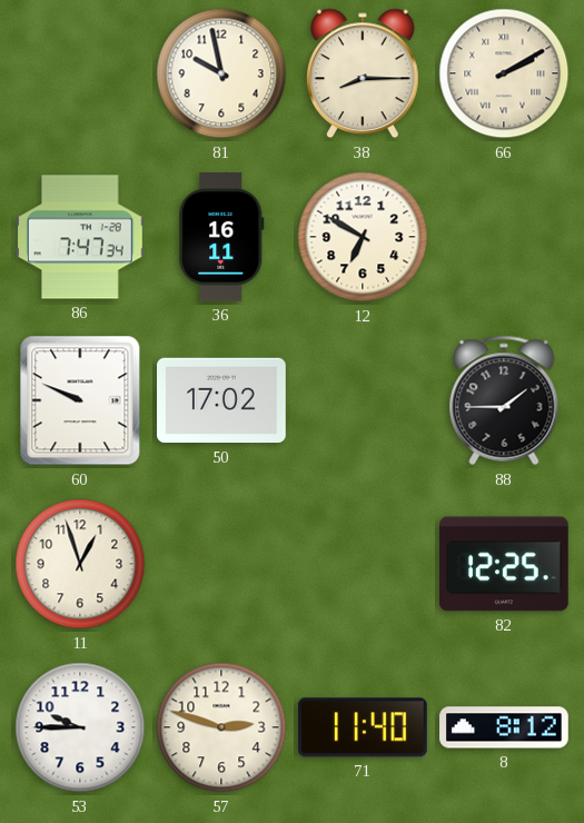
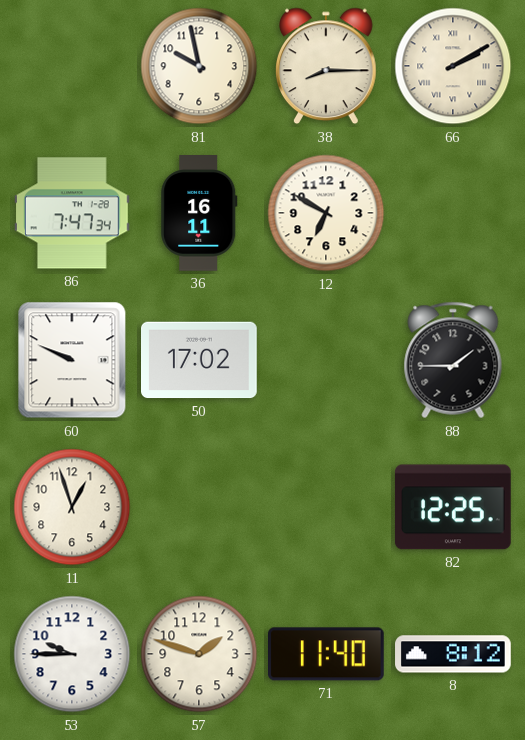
57: 2:48 -> 1:48
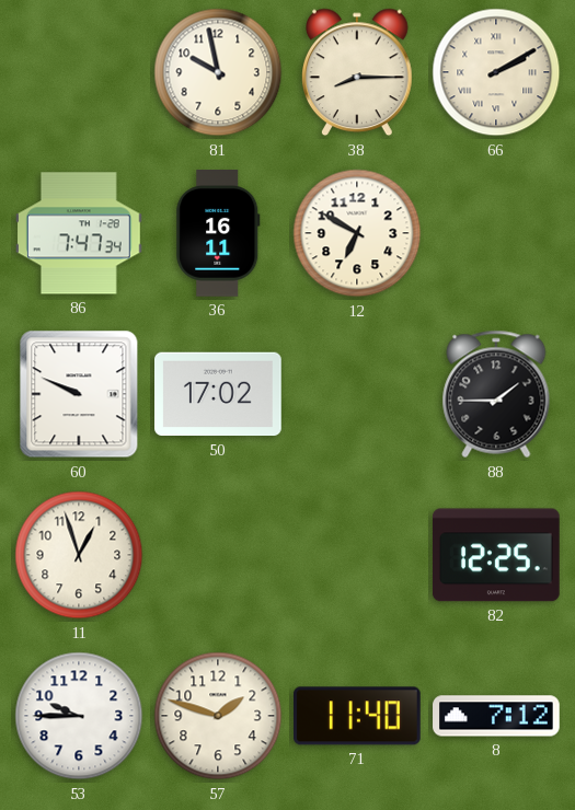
8: 8:12 -> 7:12
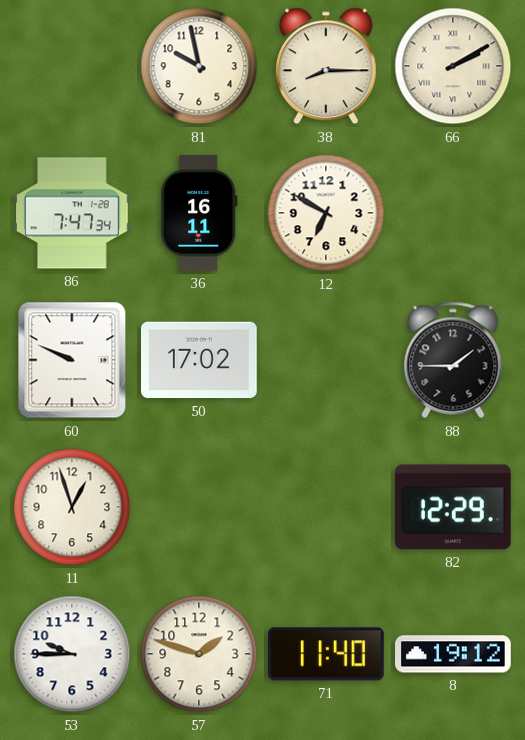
82: 12:25 -> 12:29
8: 7:12 -> 19:12
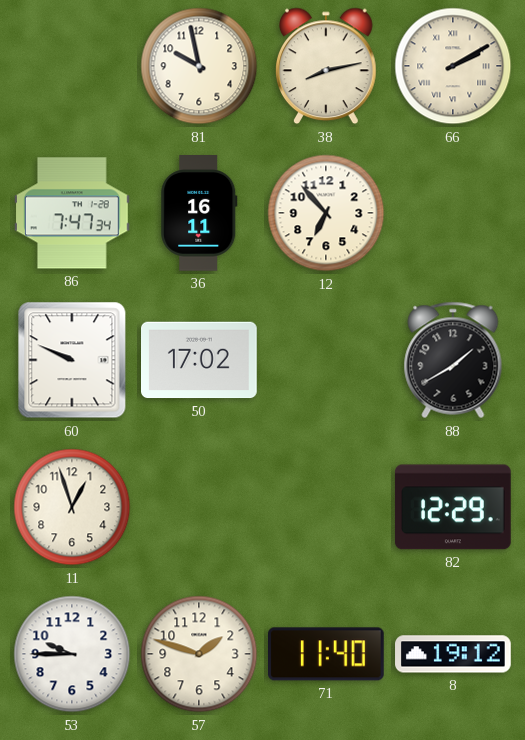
38: 8:15 -> 8:13
12: 6:50 -> 6:53
88: 1:45 -> 1:40
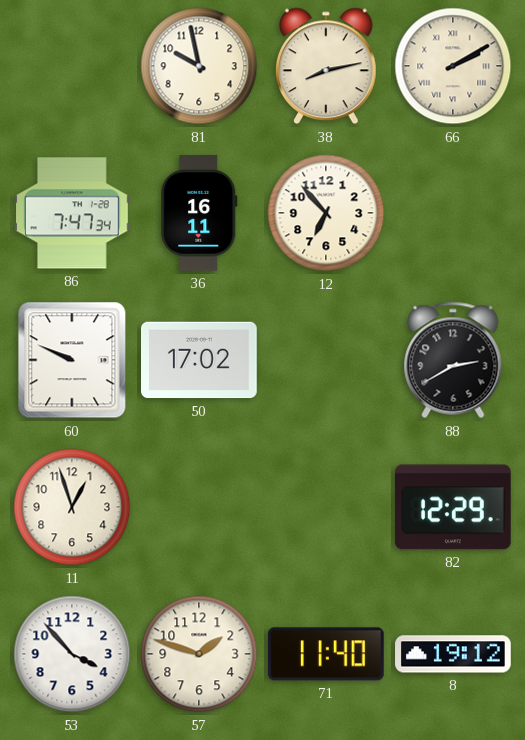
88: 1:40 -> 2:40
53: 9:45 -> 3:53
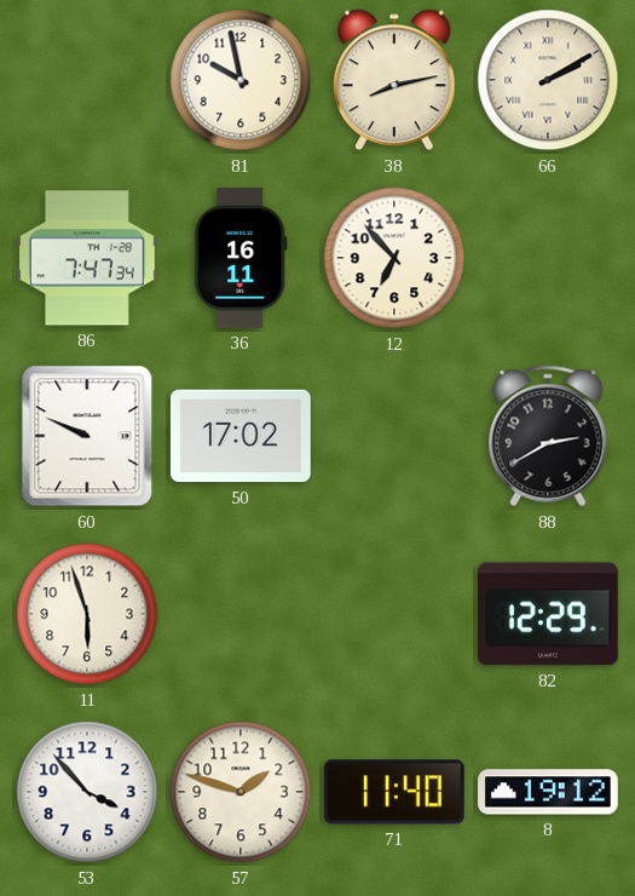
11: 12:57 -> 5:57
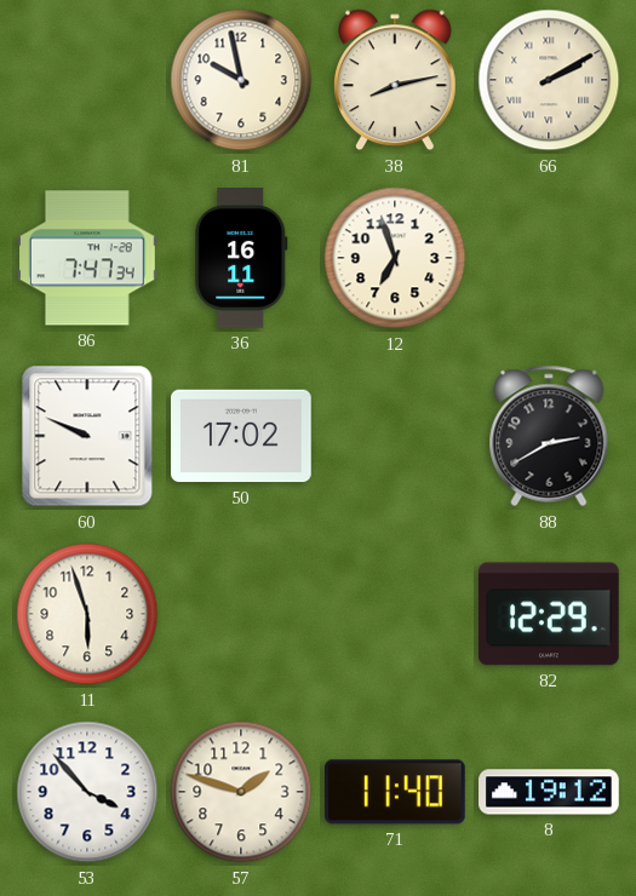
12: 6:53 -> 6:57
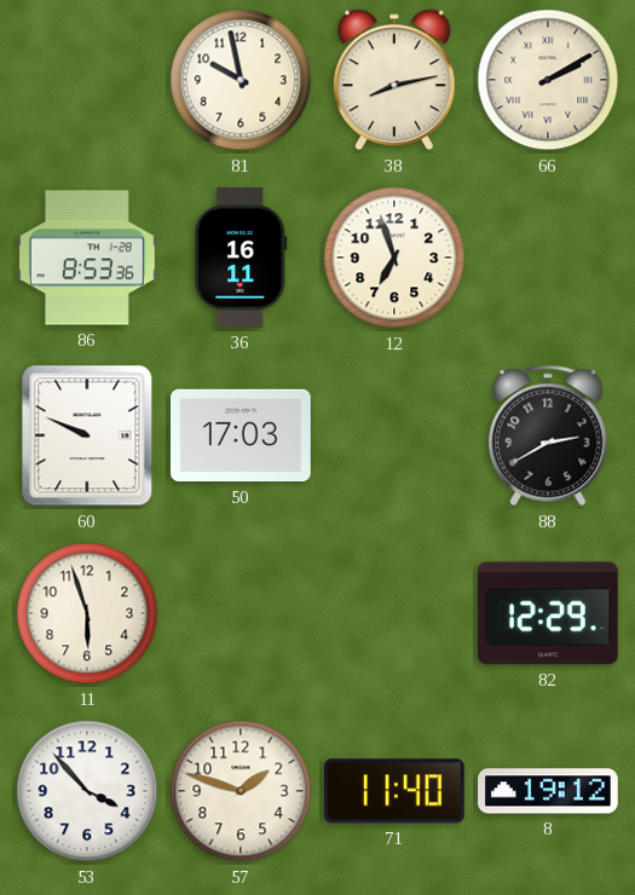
86: 7:47 -> 8:53
50: 17:02 -> 17:03
